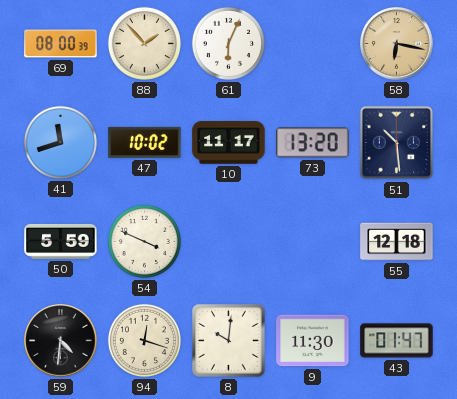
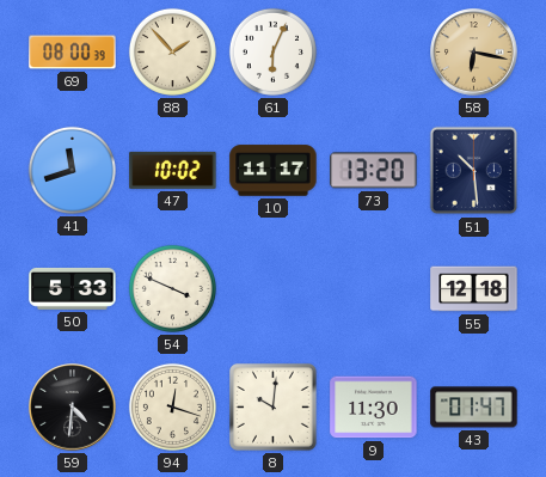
50: 5:59 -> 5:33
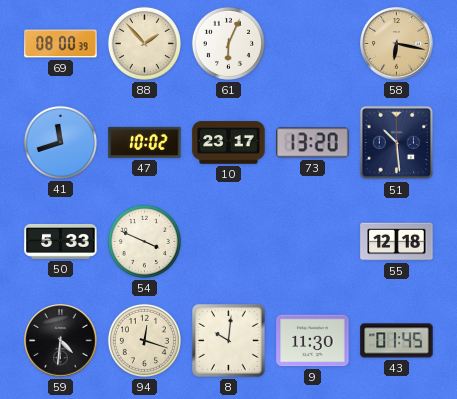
10: 11:17 -> 23:17
43: 01:47 -> 01:45
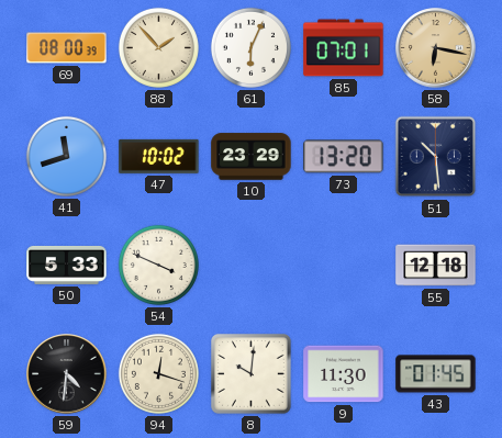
85: none -> 07:01
10: 23:17 -> 23:29
